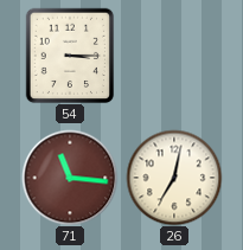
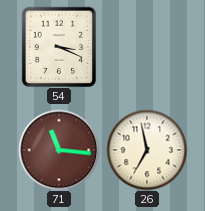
54: 3:15 -> 3:19
26: 7:02 -> 6:58
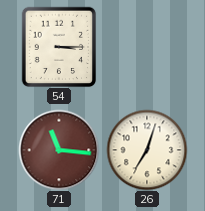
54: 3:19 -> 3:15
26: 6:58 -> 7:03
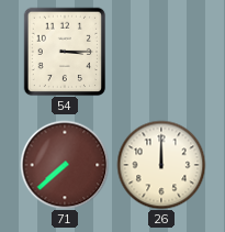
71: 11:16 -> 7:38
26: 7:03 -> 12:00
